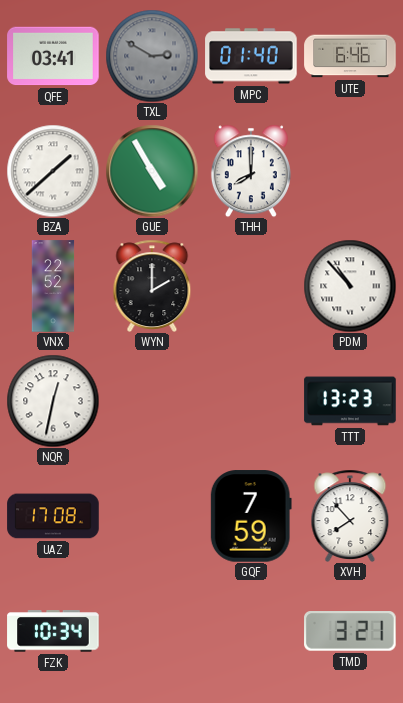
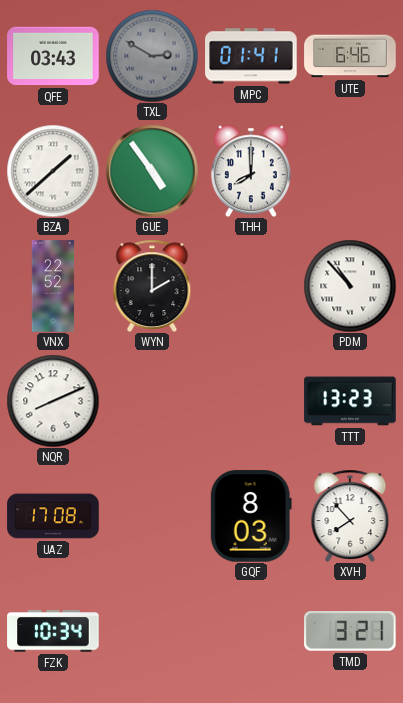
QFE: 03:41 -> 03:43
MPC: 01:40 -> 01:41
GUE: 4:55 -> 4:54
NQR: 12:32 -> 8:11
GQF: 7:59 -> 8:03
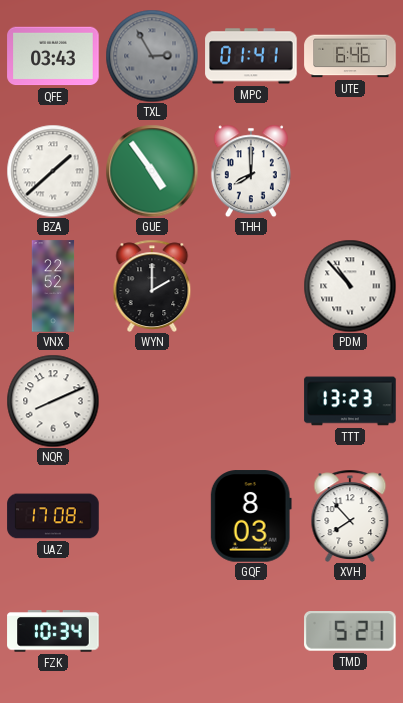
TXL: 2:50 -> 2:55
TMD: 3:21 -> 5:21
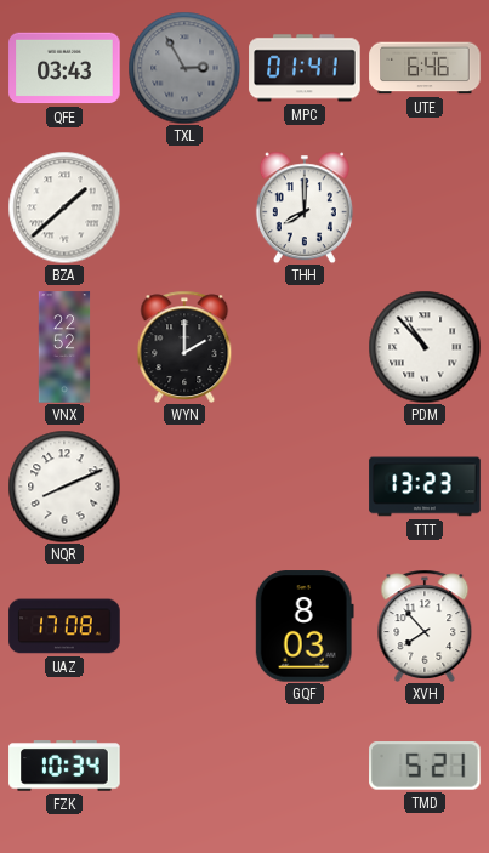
GUE: 4:54 -> none
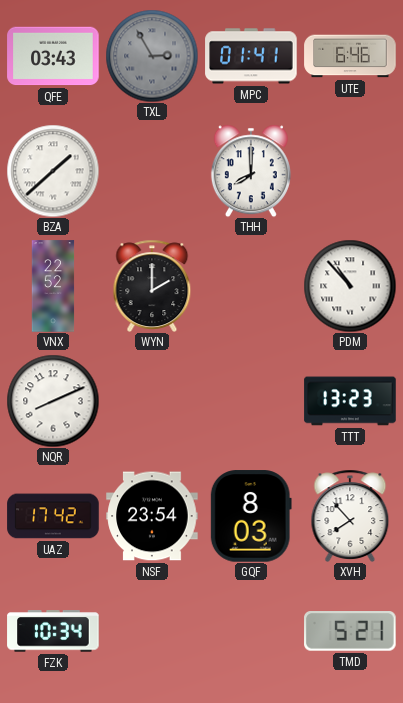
UAZ: 17:08 -> 17:42
NSF: none -> 23:54
